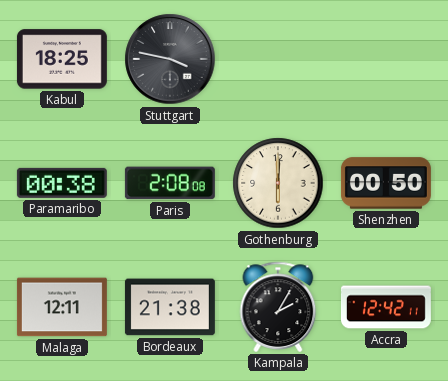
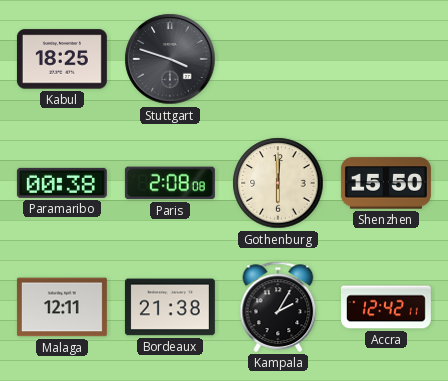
Stuttgart: 3:47 -> 3:48
Shenzhen: 00:50 -> 15:50
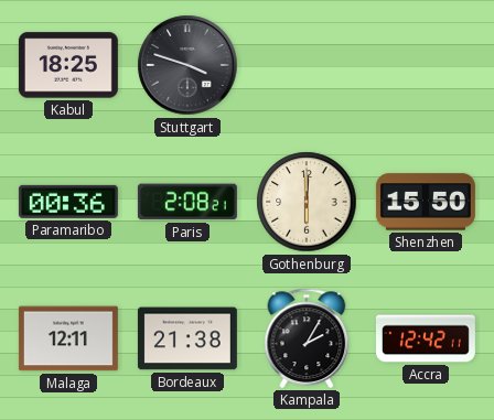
Paramaribo: 00:38 -> 00:36
Paris: 2:08:08 -> 2:08:21
